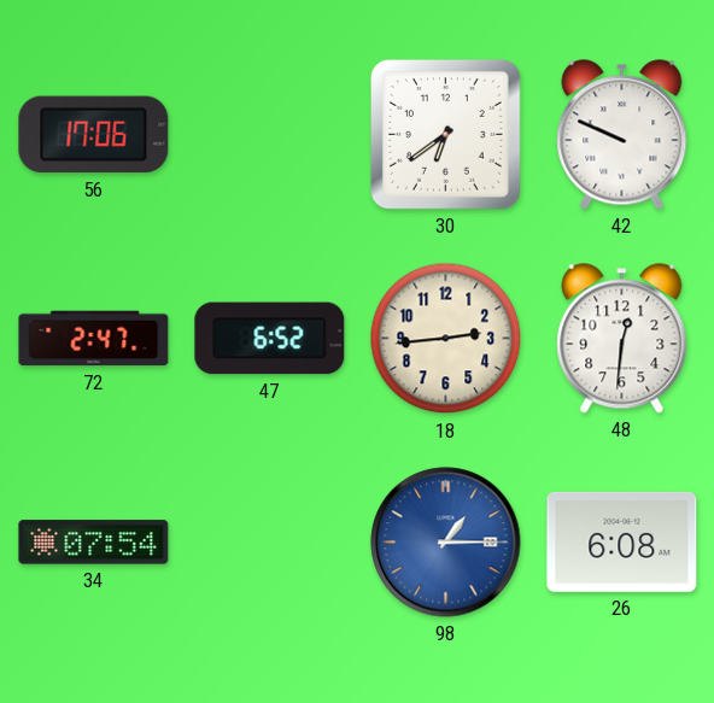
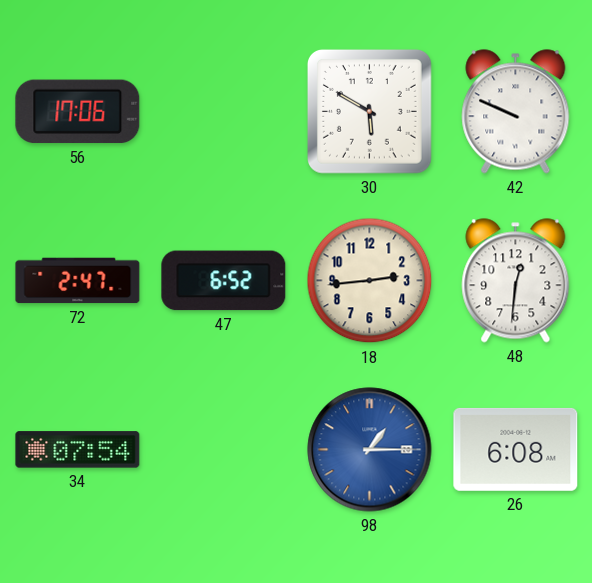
30: 6:39 -> 5:50
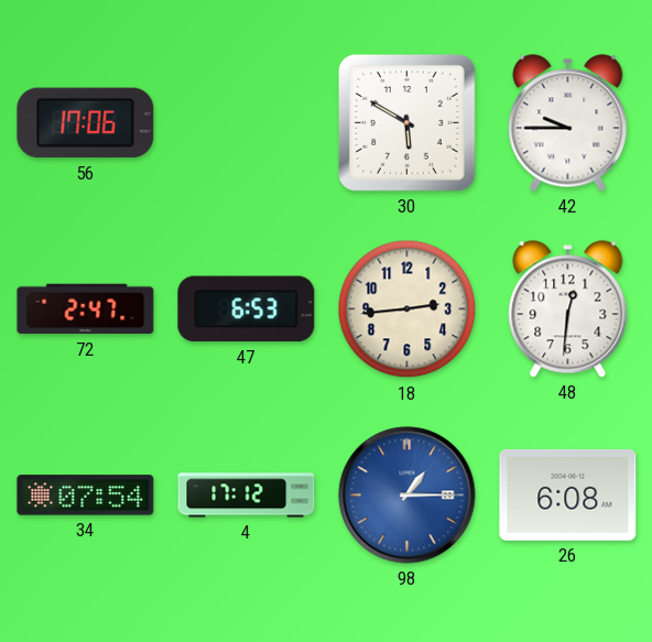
42: 9:49 -> 9:45
47: 6:52 -> 6:53
4: none -> 17:12
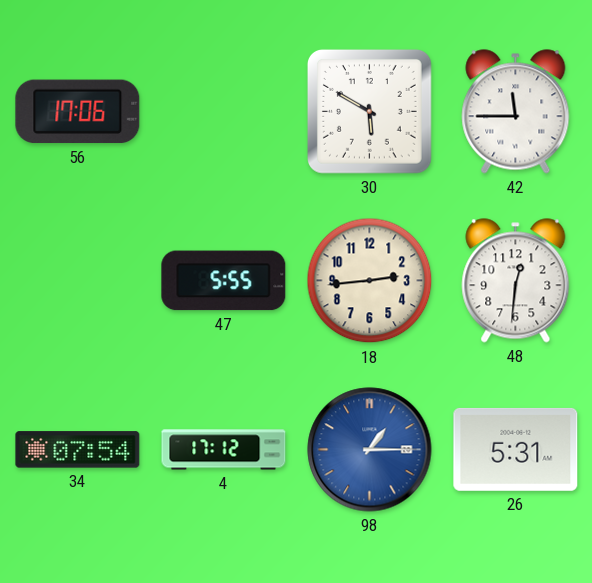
42: 9:45 -> 11:45
72: 2:47 -> none
47: 6:53 -> 5:55
26: 6:08 -> 5:31
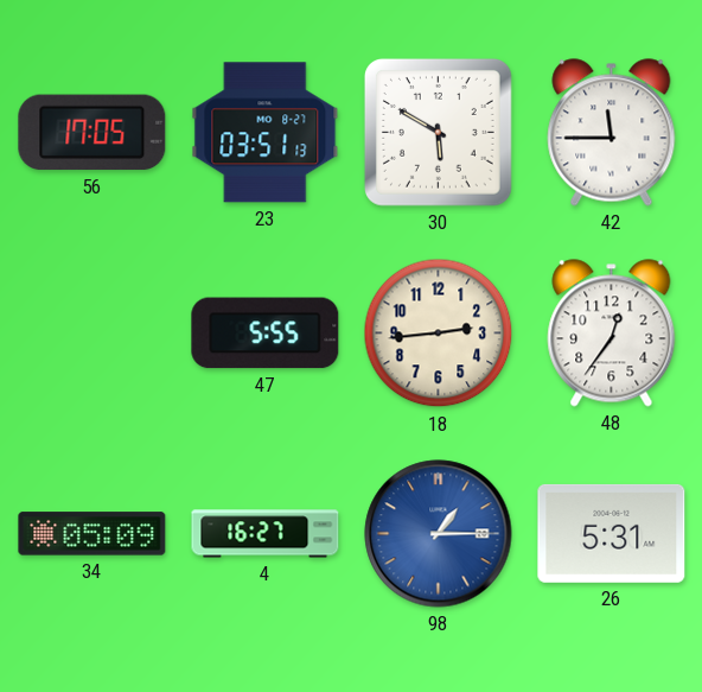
56: 17:06 -> 17:05
23: none -> 03:51
48: 12:31 -> 12:36
34: 07:54 -> 05:09
4: 17:12 -> 16:27
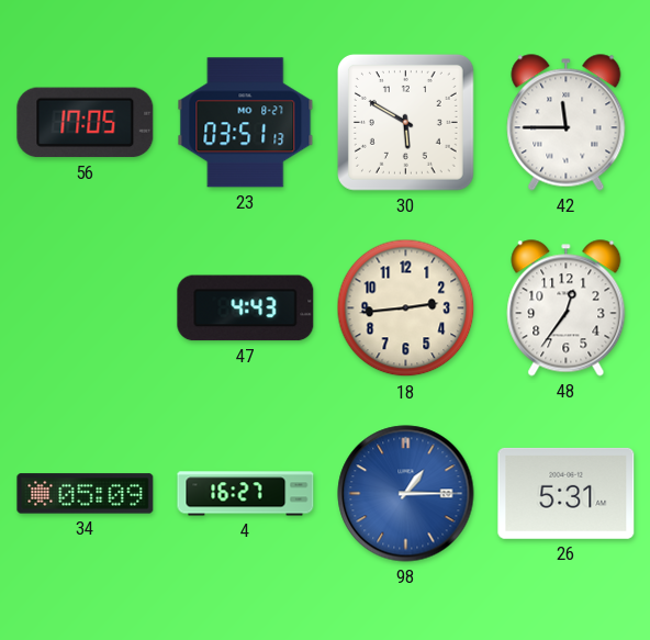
47: 5:55 -> 4:43
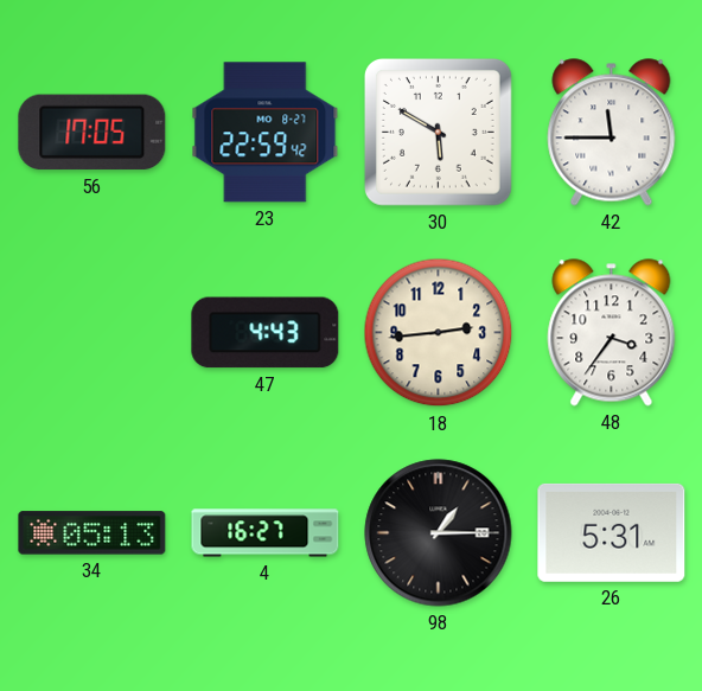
23: 03:51 -> 22:59
48: 12:36 -> 3:36
34: 05:09 -> 05:13
98 dial: blue -> black
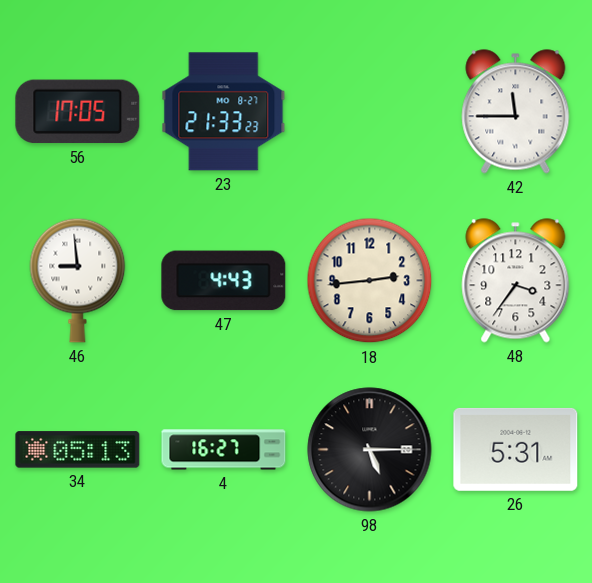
23: 22:59 -> 21:33
30: 5:50 -> none
46: none -> 8:59
98: 1:15 -> 5:15
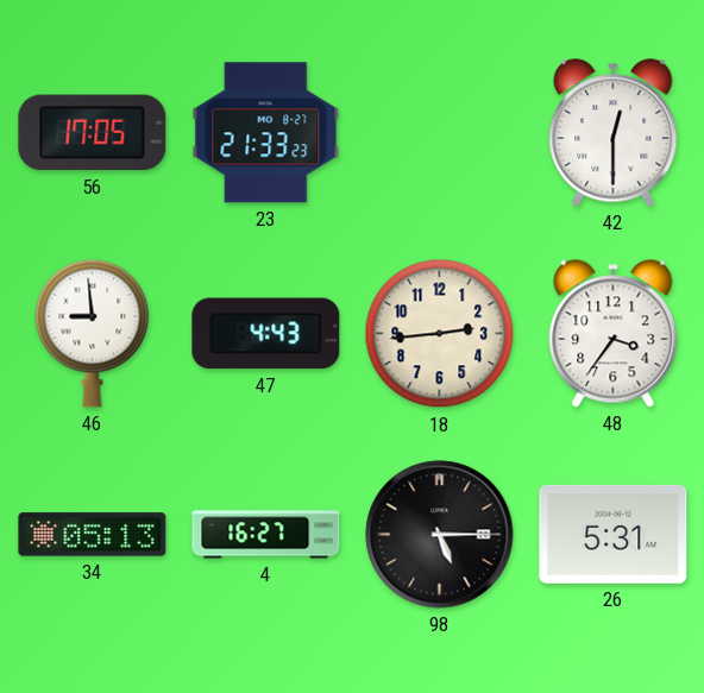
42: 11:45 -> 12:30
